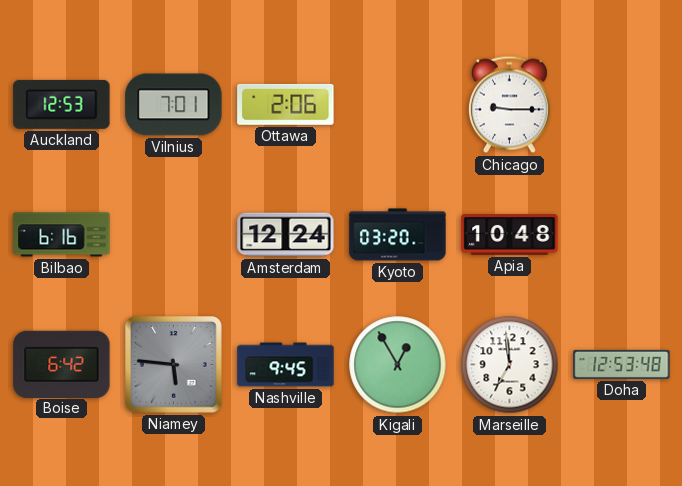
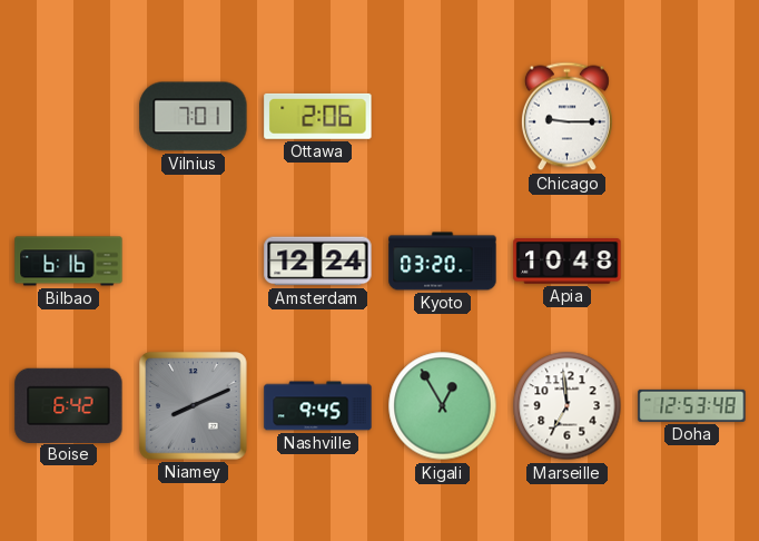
Auckland: 12:53 -> none
Niamey: 5:46 -> 8:11
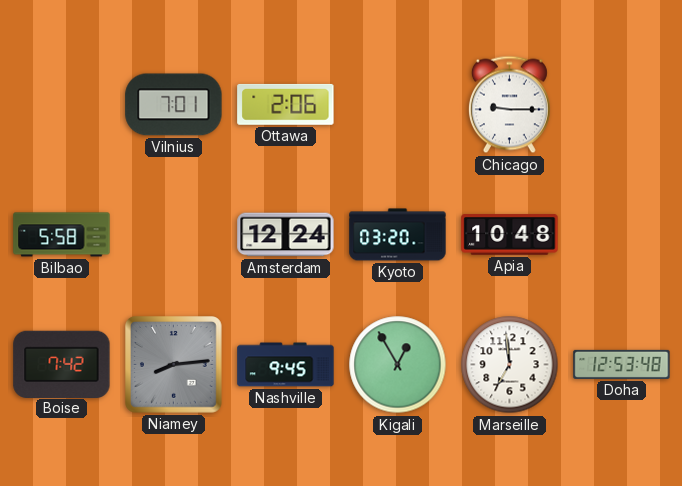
Bilbao: 6:16 -> 5:58
Boise: 6:42 -> 7:42
Niamey: 8:11 -> 8:14
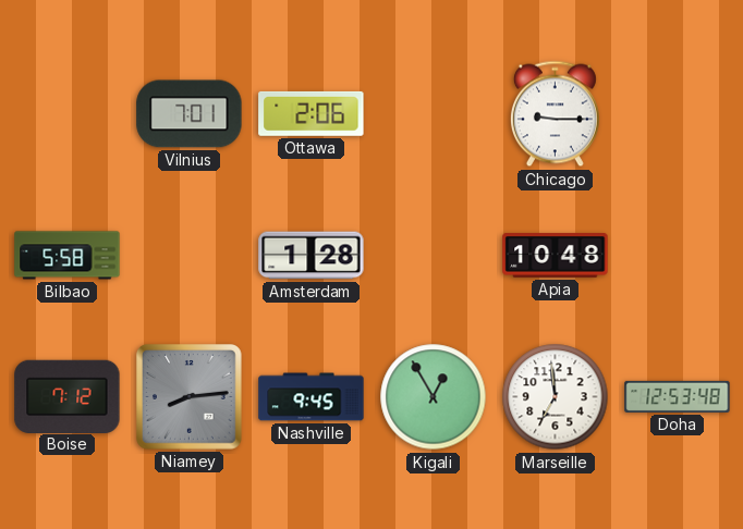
Amsterdam: 12:24 -> 1:28
Kyoto: 03:20 -> none
Boise: 7:42 -> 7:12
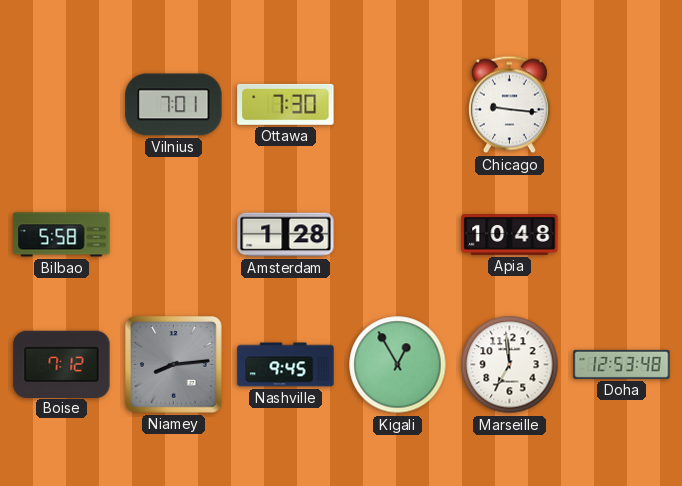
Ottawa: 2:06 -> 7:30
Chicago: 9:15 -> 9:16
